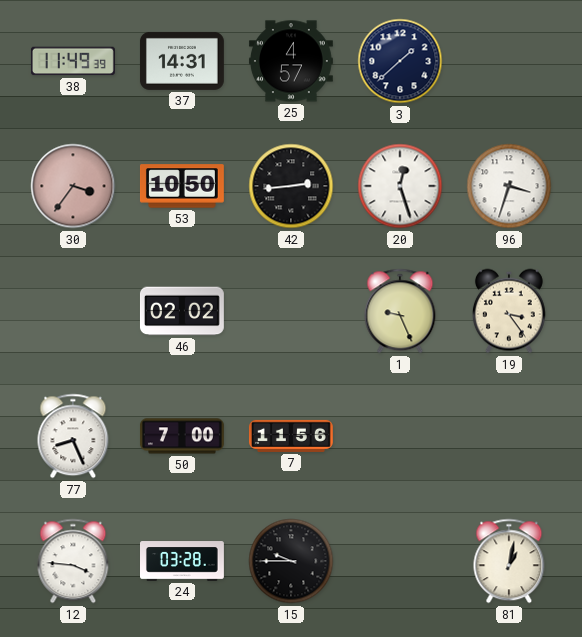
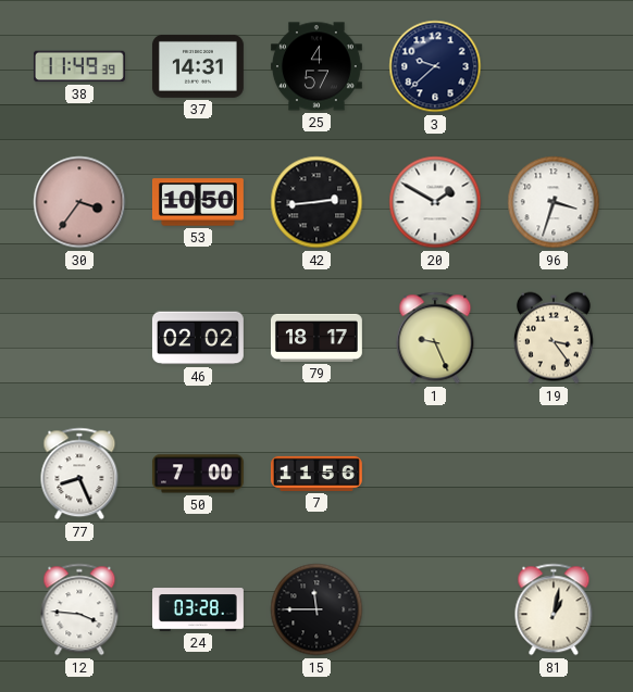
3: 1:38 -> 9:38
20: 12:27 -> 1:50
79: none -> 18:17
15: 9:45 -> 11:45
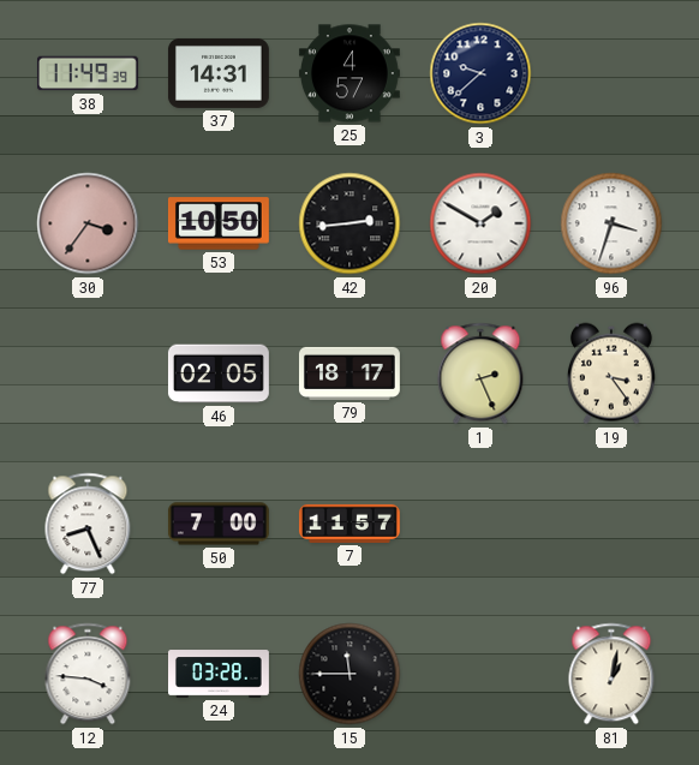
46: 02:02 -> 02:05
1: 9:26 -> 2:26
7: 11:56 -> 11:57
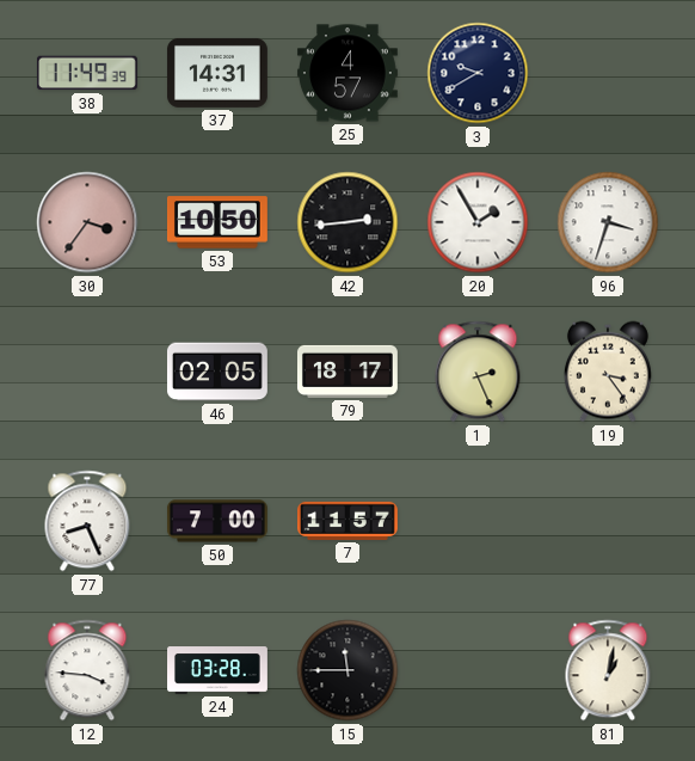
3: 9:38 -> 9:40
20: 1:50 -> 1:55
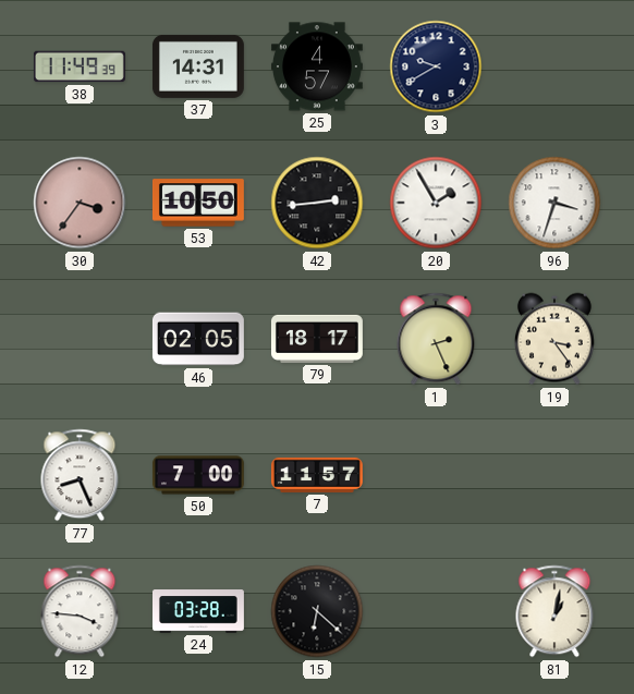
15: 11:45 -> 6:22
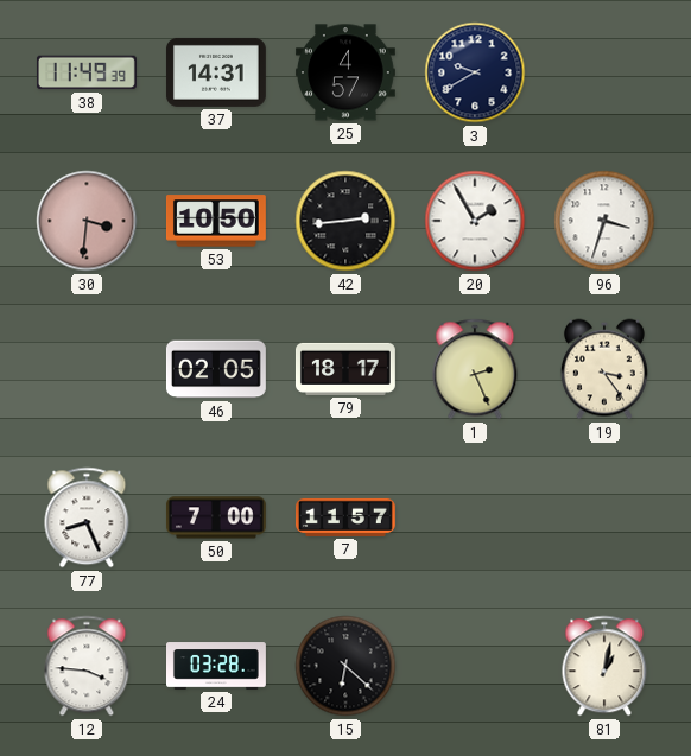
30: 3:36 -> 3:31
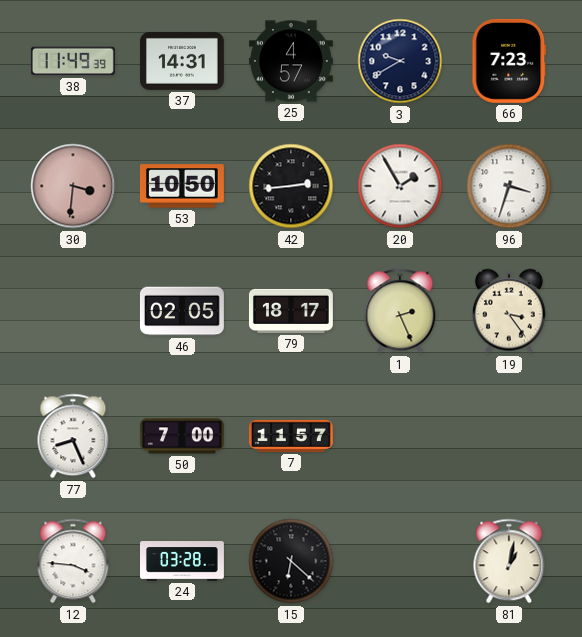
66: none -> 7:23
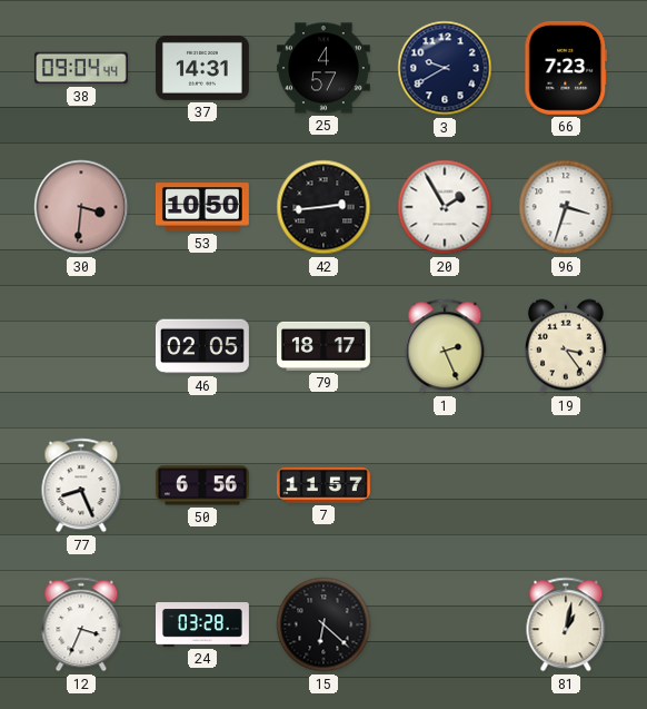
38: 11:49 -> 09:04
50: 7:00 -> 6:56
12: 3:46 -> 3:34
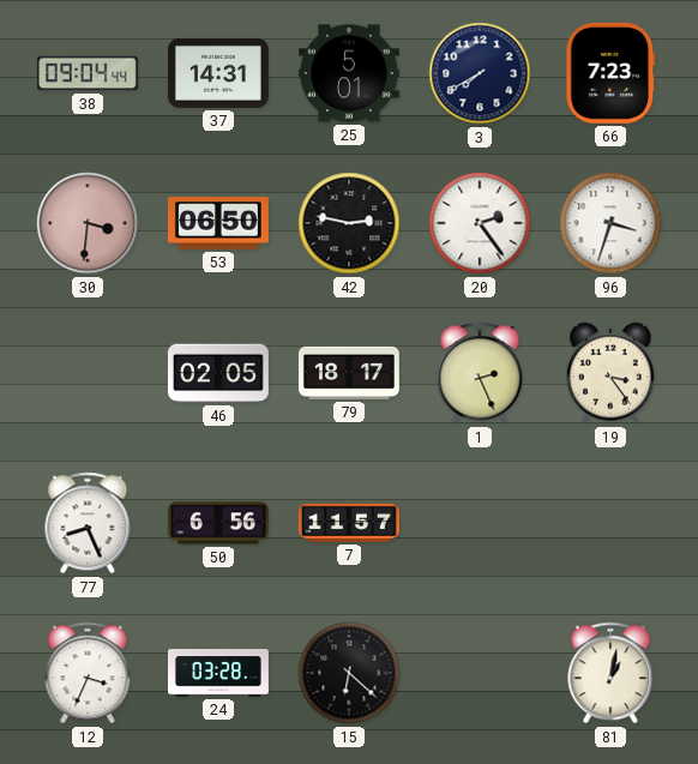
25: 4:57 -> 5:01
3: 9:40 -> 7:40
53: 10:50 -> 06:50
42: 2:44 -> 2:47
20: 1:55 -> 2:24
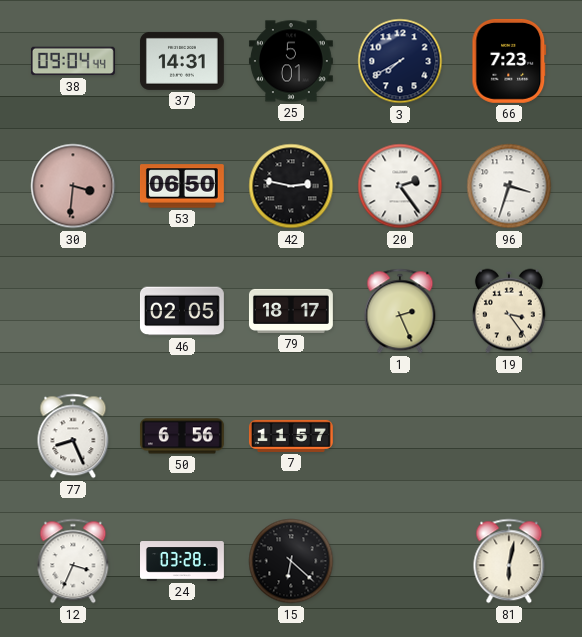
81: 1:02 -> 6:02
